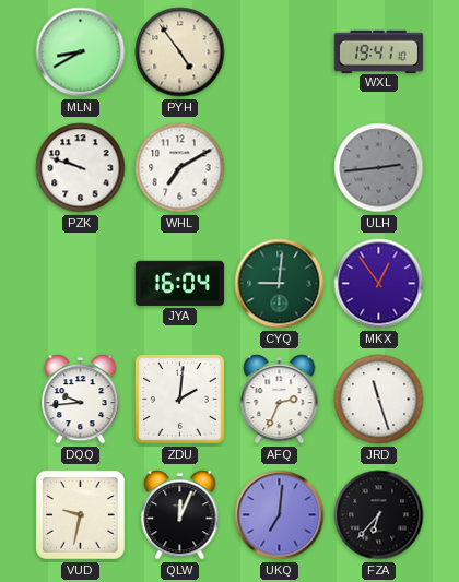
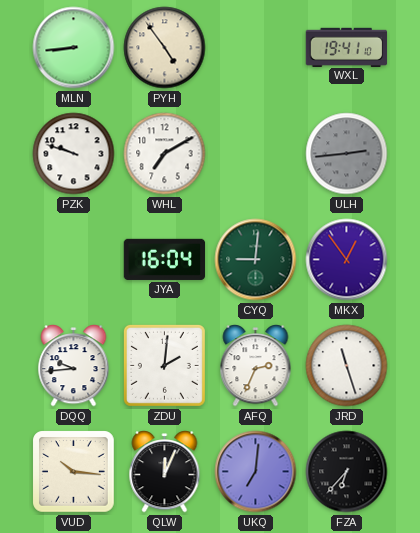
MLN: 8:40 -> 8:44
VUD: 9:32 -> 10:16
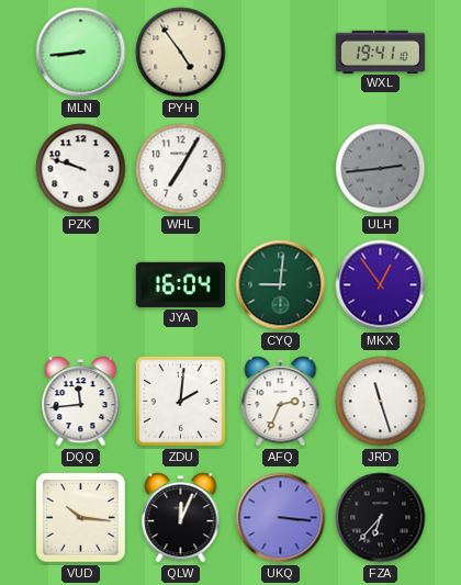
WHL: 7:10 -> 7:05
DQQ: 9:44 -> 11:44
UKQ: 7:01 -> 3:16
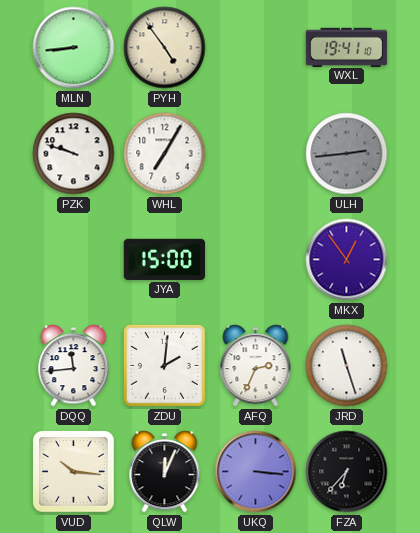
JYA: 16:04 -> 15:00
CYQ: 9:01 -> none
